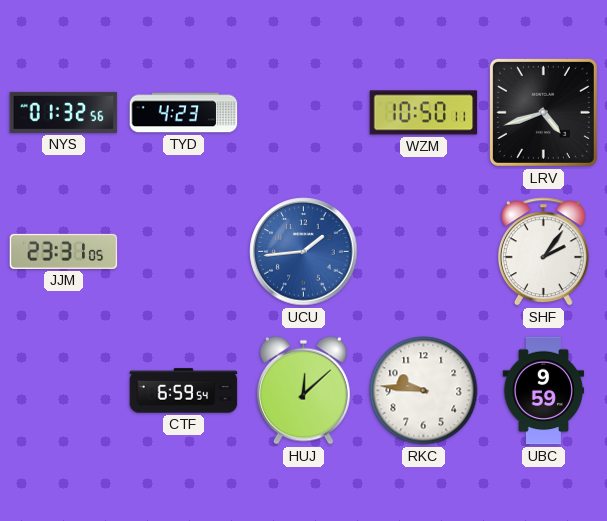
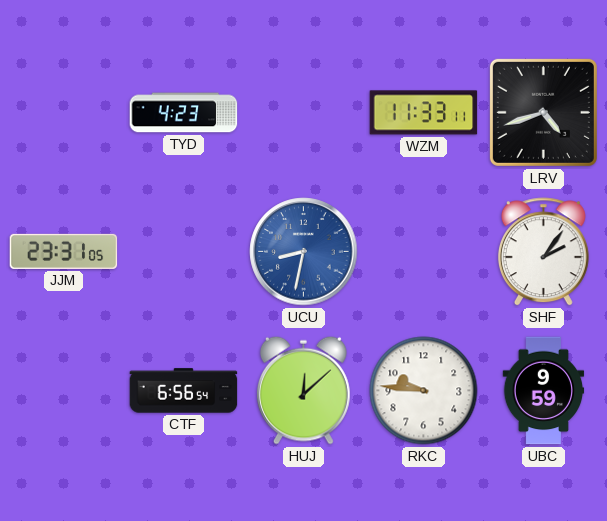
NYS: 01:32 -> none
WZM: 10:50 -> 11:33
UCU: 1:44 -> 8:32
CTF: 6:59 -> 6:56
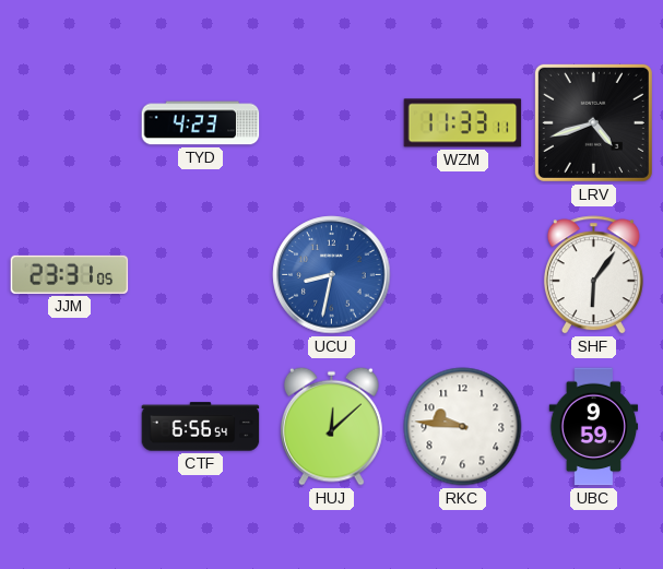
SHF: 2:06 -> 6:06
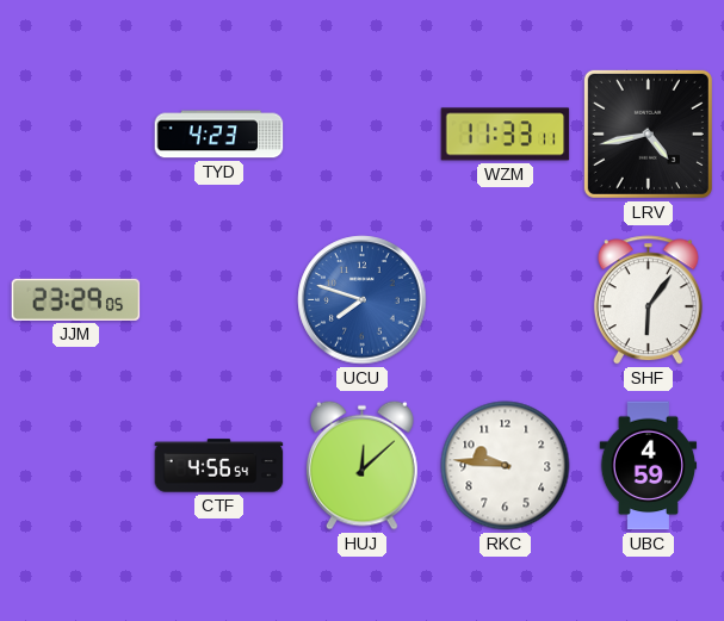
LRV: 4:42 -> 4:43
JJM: 23:31 -> 23:29
UCU: 8:32 -> 7:48
CTF: 6:56 -> 4:56
UBC: 9:59 -> 4:59
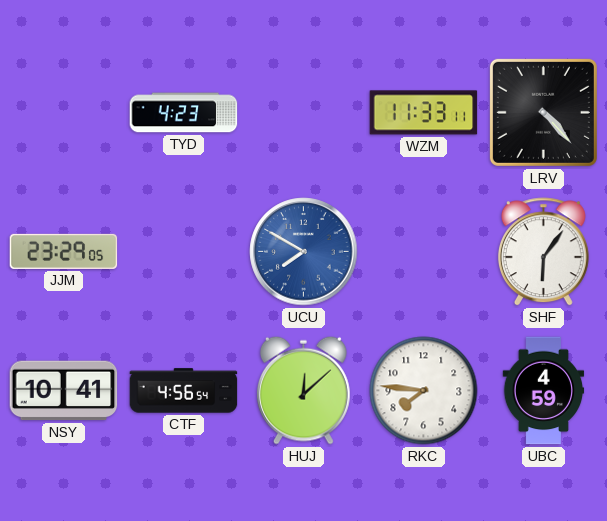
LRV: 4:43 -> 4:23
UCU: 7:48 -> 7:50
NSY: none -> 10:41
RKC: 9:46 -> 7:46
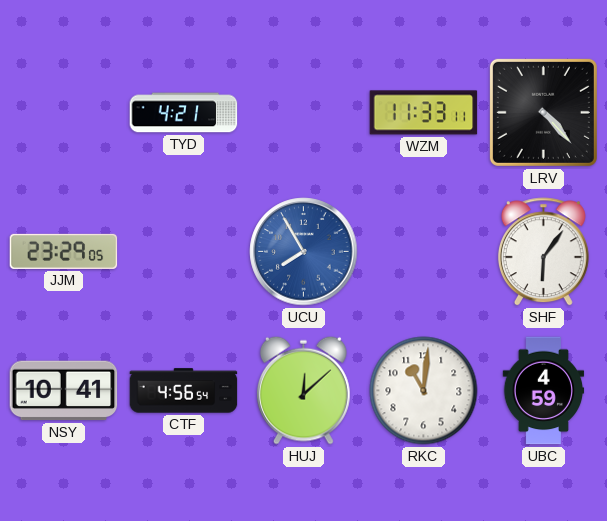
TYD: 4:23 -> 4:21
UCU: 7:50 -> 7:55
RKC: 7:46 -> 11:01
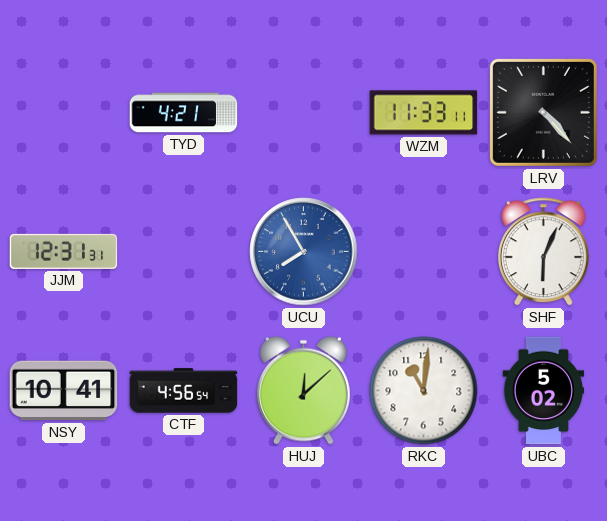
JJM: 23:29 -> 12:31
SHF: 6:06 -> 6:04
UBC: 4:59 -> 5:02
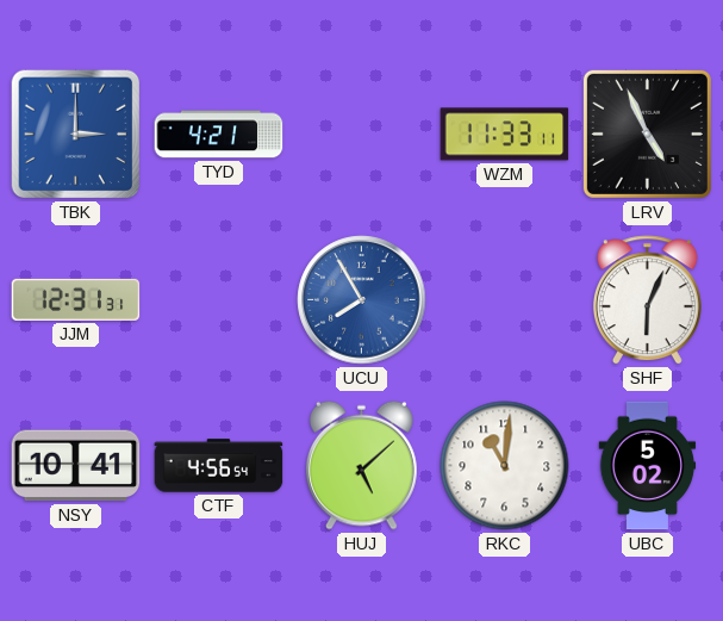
TBK: none -> 3:00
LRV: 4:23 -> 4:56
HUJ: 12:08 -> 5:08
